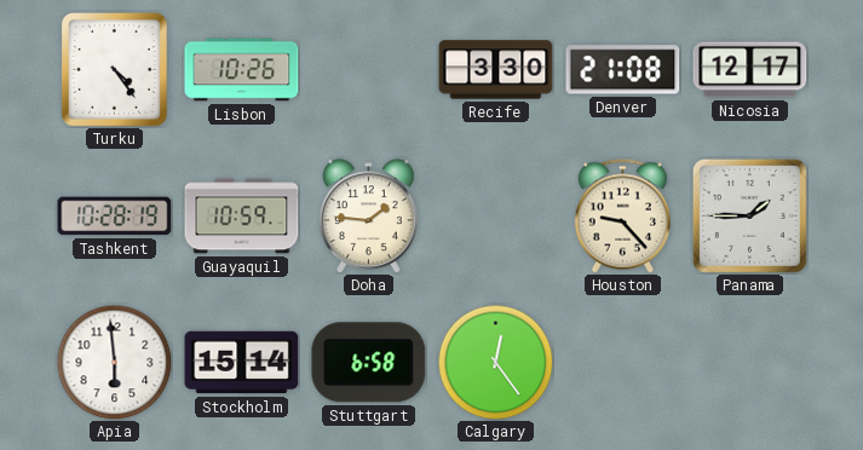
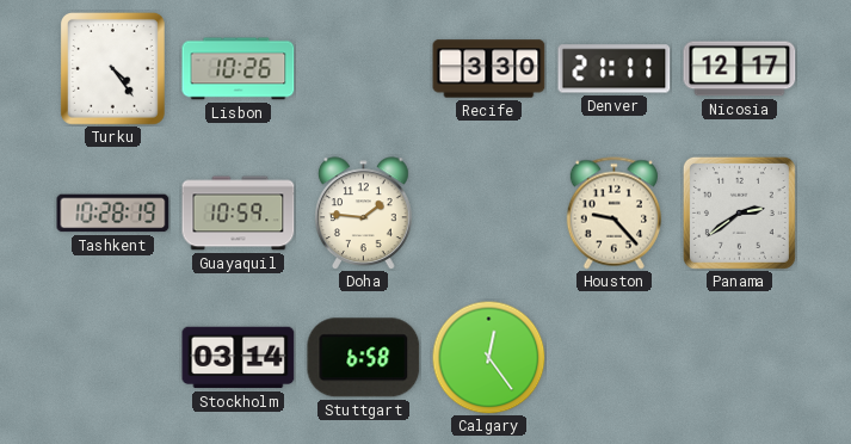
Denver: 21:08 -> 21:11
Panama: 1:45 -> 2:39
Apia: 5:59 -> none
Stockholm: 15:14 -> 03:14
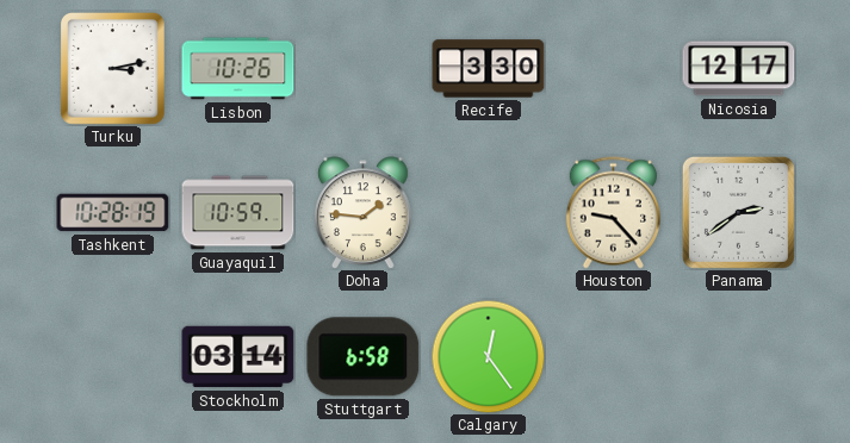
Turku: 4:24 -> 3:13
Denver: 21:11 -> none
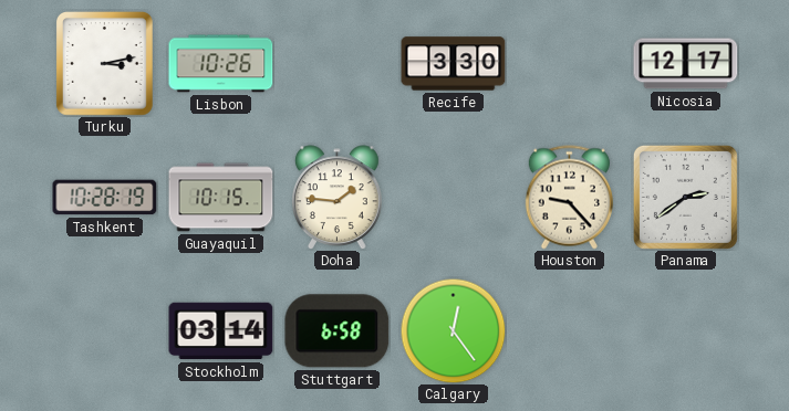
Guayaquil: 10:59 -> 10:15
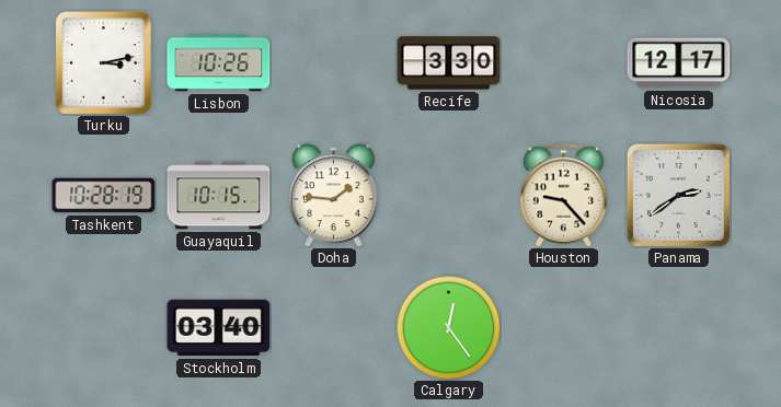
Stockholm: 03:14 -> 03:40
Stuttgart: 6:58 -> none
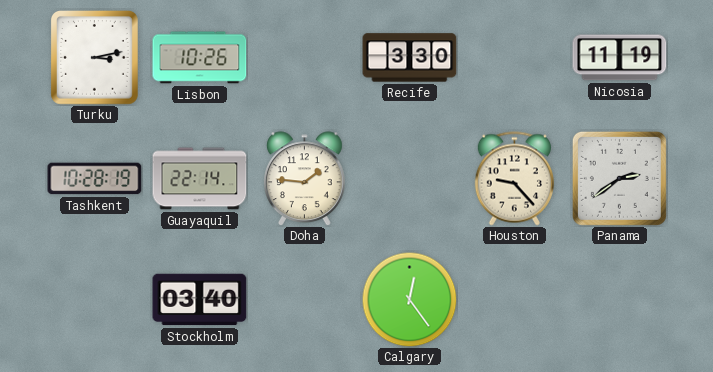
Nicosia: 12:17 -> 11:19
Guayaquil: 10:15 -> 22:14
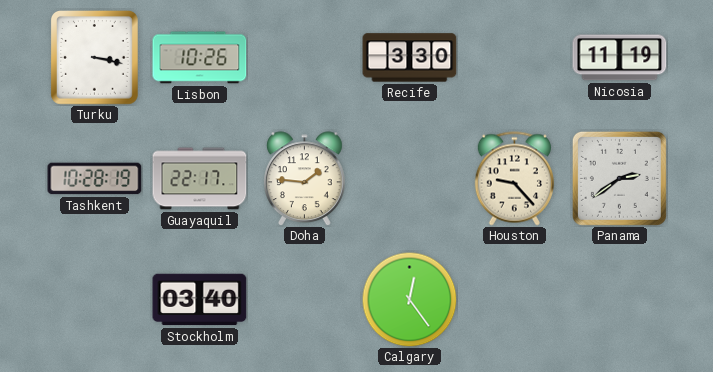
Turku: 3:13 -> 3:17
Guayaquil: 22:14 -> 22:17
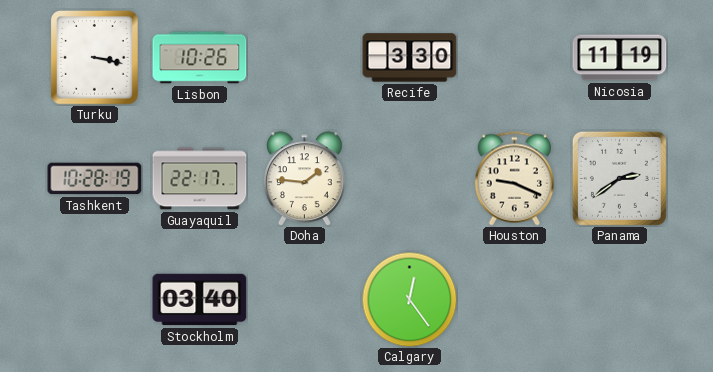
Houston: 9:23 -> 9:19
